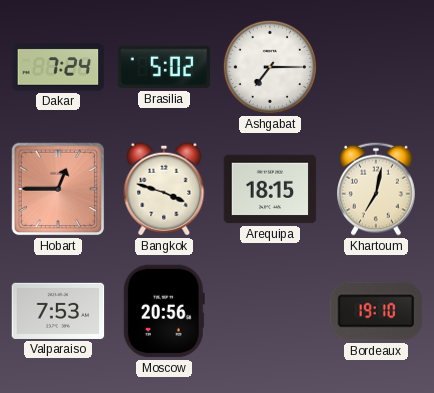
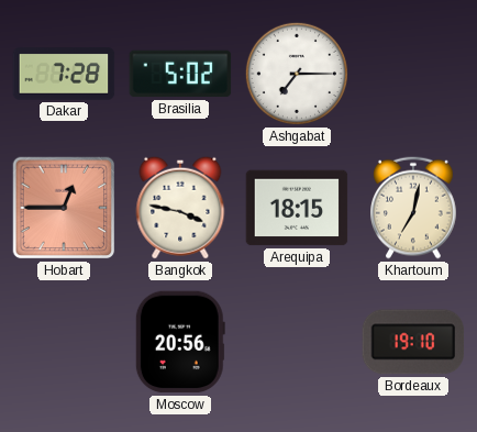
Dakar: 7:24 -> 7:28
Bangkok: 3:48 -> 3:47
Valparaiso: 7:53 -> none
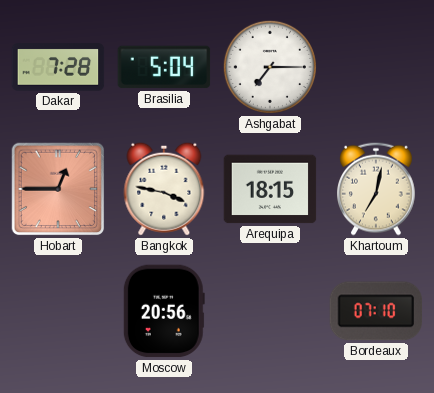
Brasilia: 5:02 -> 5:04
Bordeaux: 19:10 -> 07:10
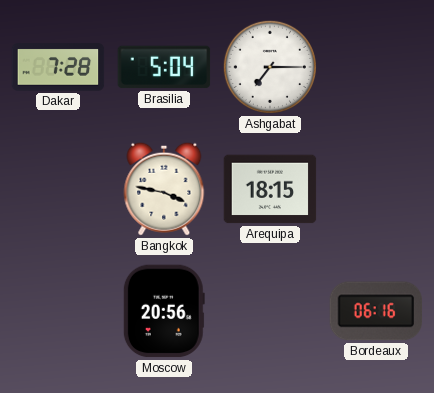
Hobart: 12:45 -> none
Khartoum: 7:02 -> none
Bordeaux: 07:10 -> 06:16
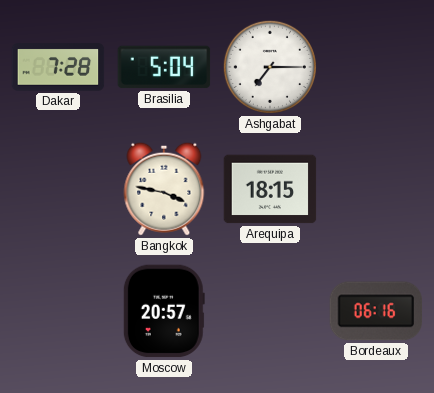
Moscow: 20:56 -> 20:57
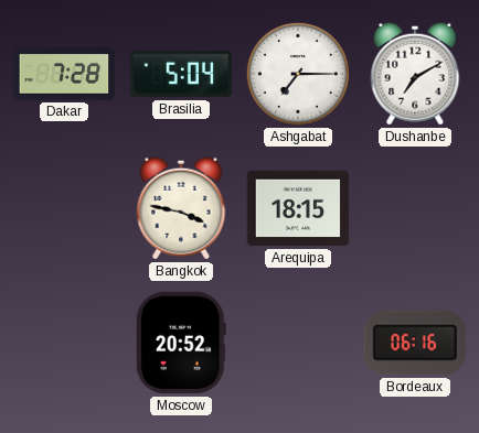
Dushanbe: none -> 7:10
Moscow: 20:57 -> 20:52
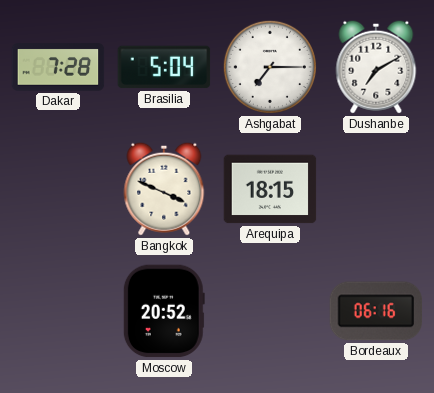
Bangkok: 3:47 -> 3:49
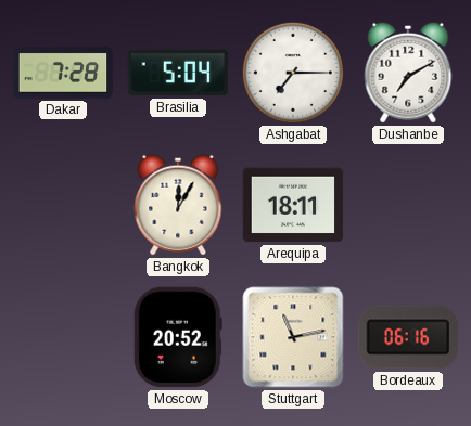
Bangkok: 3:49 -> 12:05
Arequipa: 18:15 -> 18:11
Stuttgart: none -> 11:13
